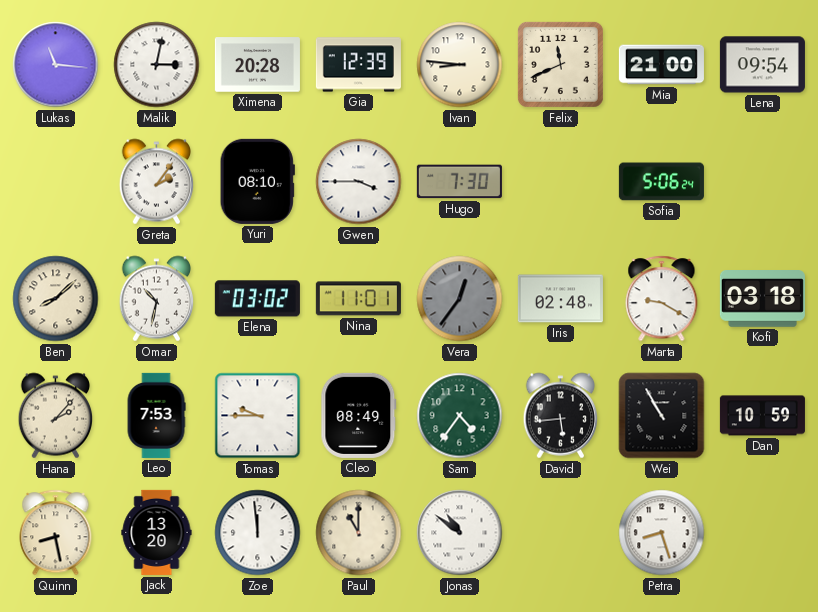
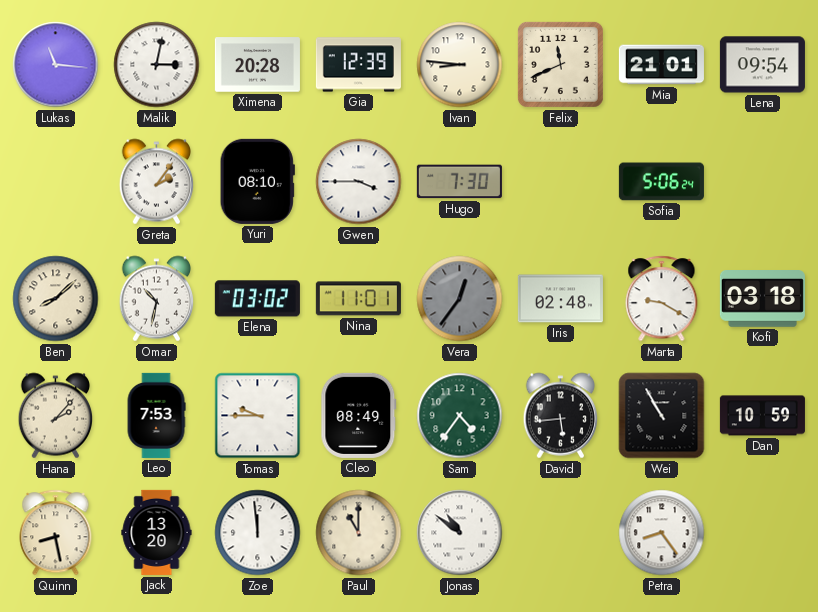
Mia: 21:00 -> 21:01
Petra: 8:27 -> 8:24
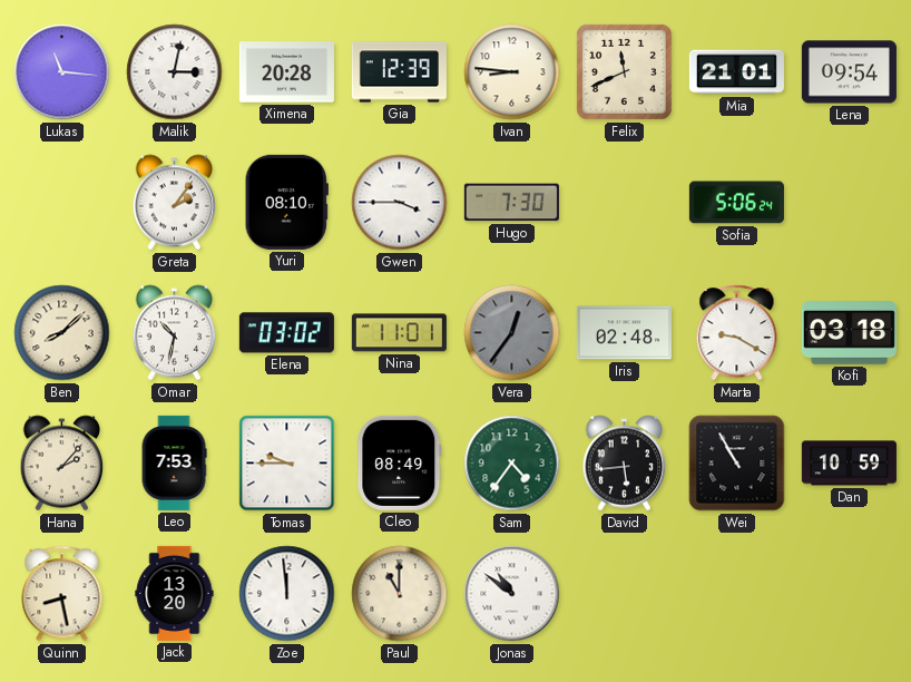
Petra: 8:24 -> none
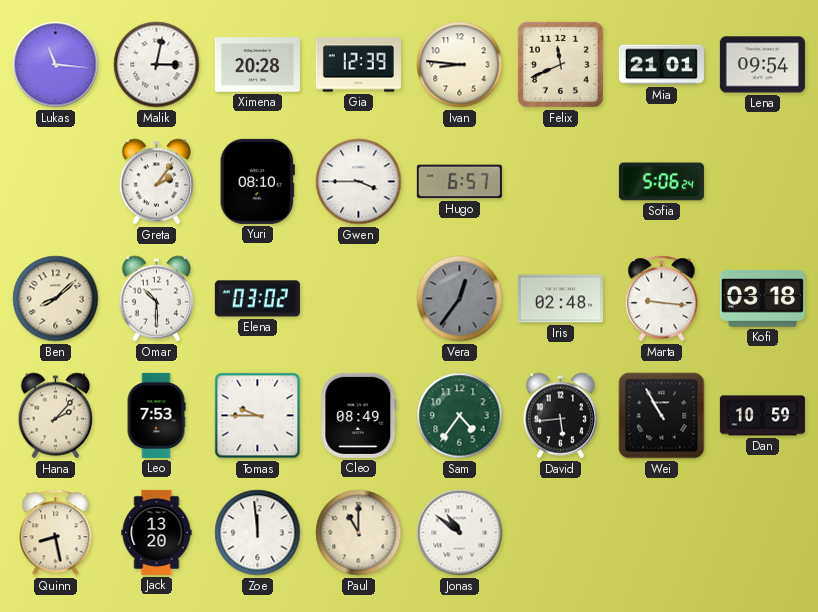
Hugo: 7:30 -> 6:57
Omar: 10:32 -> 10:30
Nina: 11:01 -> none
Marta: 9:20 -> 9:16
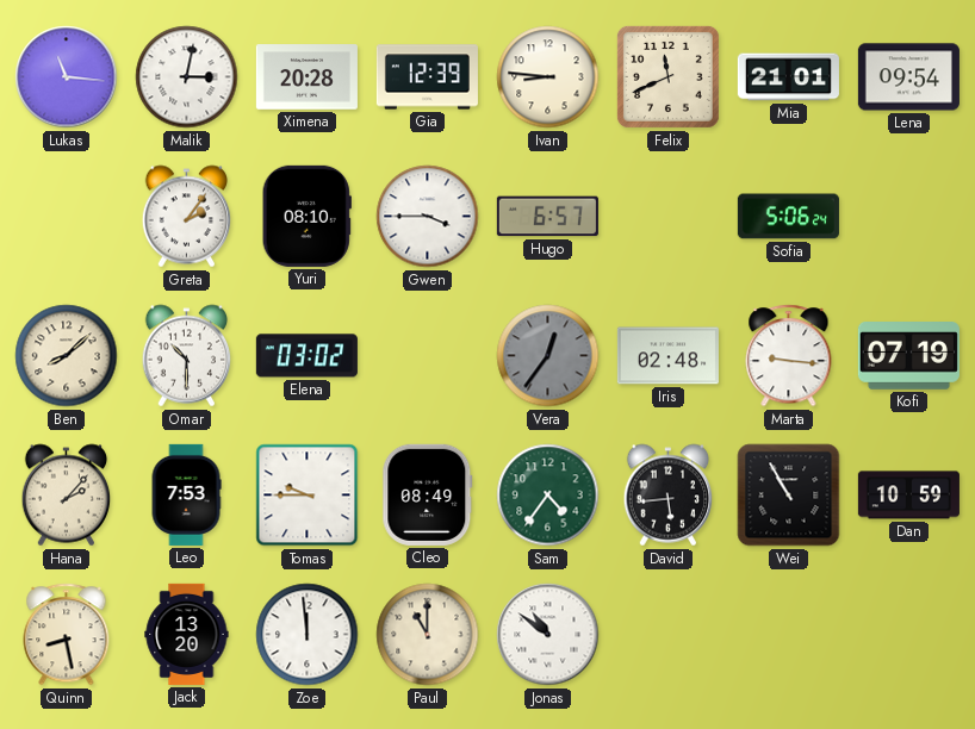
Kofi: 03:18 -> 07:19
